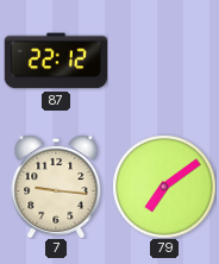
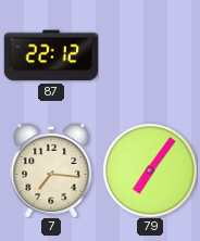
7: 9:16 -> 7:16
79: 7:09 -> 7:06
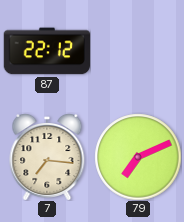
79: 7:06 -> 7:11
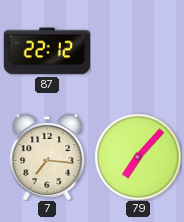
79: 7:11 -> 7:07
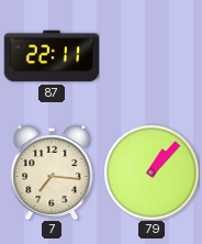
87: 22:12 -> 22:11
79: 7:07 -> 1:07
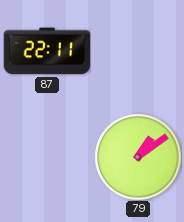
7: 7:16 -> none
79: 1:07 -> 1:09
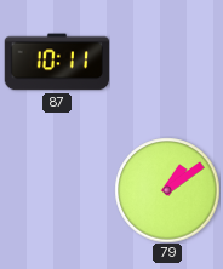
87: 22:11 -> 10:11
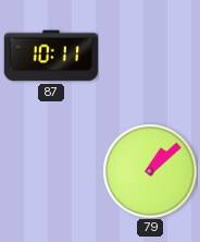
79: 1:09 -> 1:08
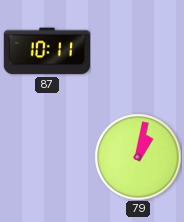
79: 1:08 -> 1:02
